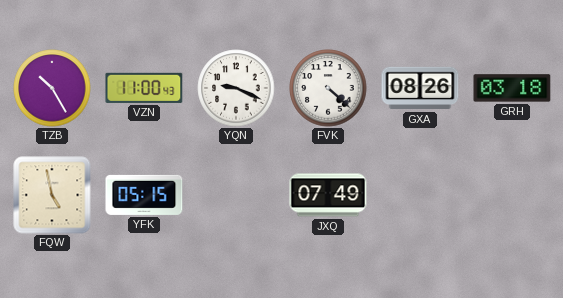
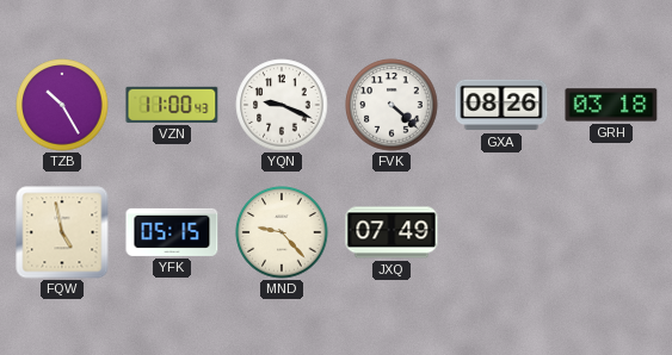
MND: none -> 9:23
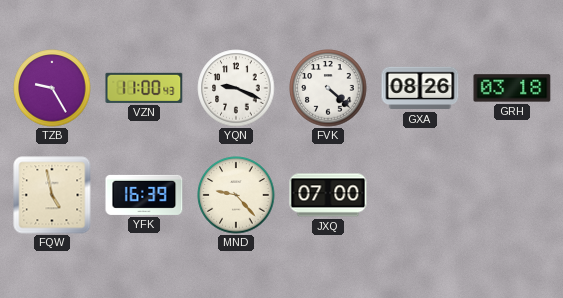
TZB: 10:25 -> 9:25
YFK: 05:15 -> 16:39
JXQ: 07:49 -> 07:00
